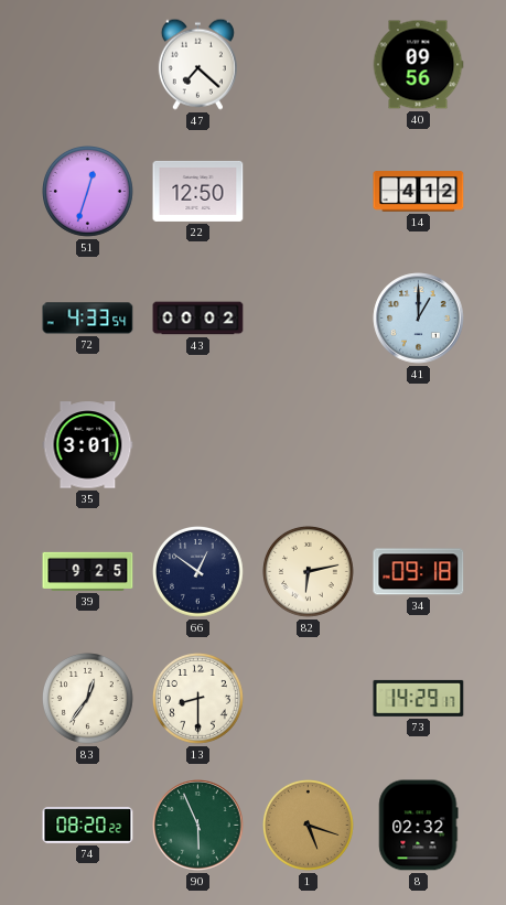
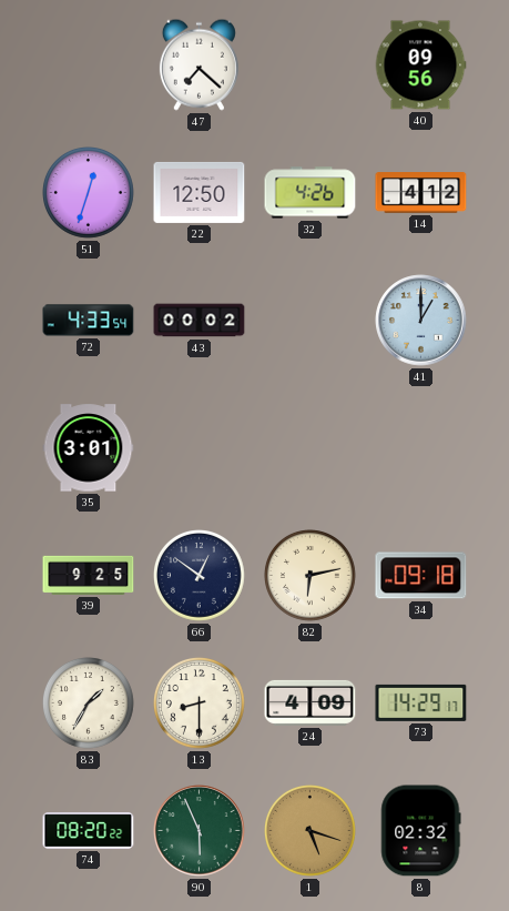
32: none -> 4:26
83: 12:36 -> 1:35
24: none -> 4:09
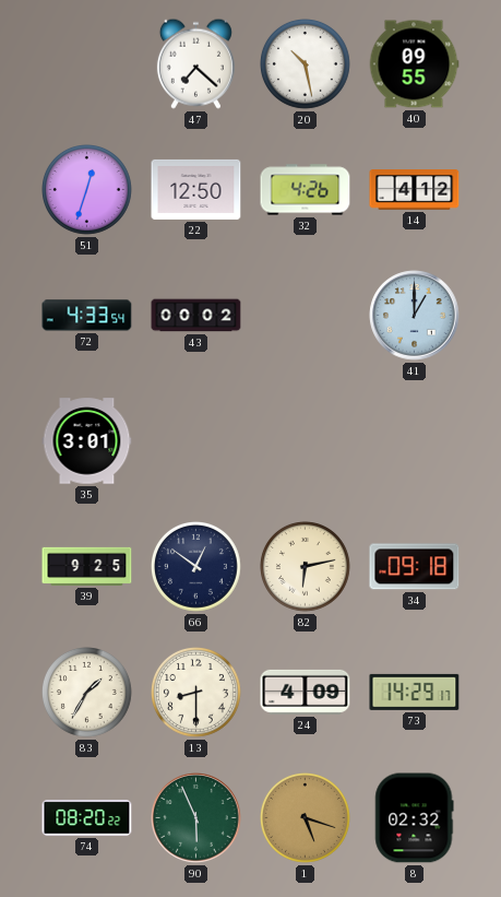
20: none -> 10:28
40: 09:56 -> 09:55
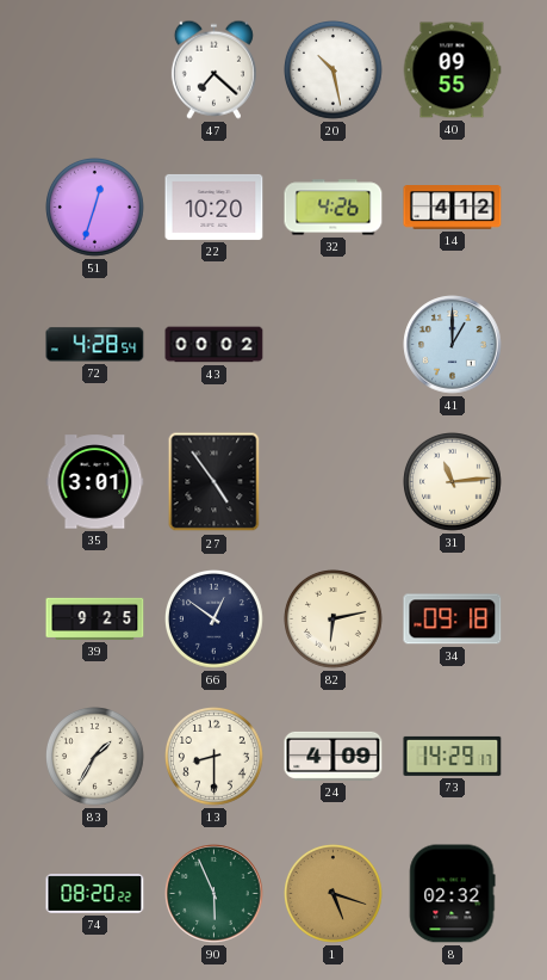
22: 12:50 -> 10:20
72: 4:33 -> 4:28
27: none -> 4:54
31: none -> 11:14
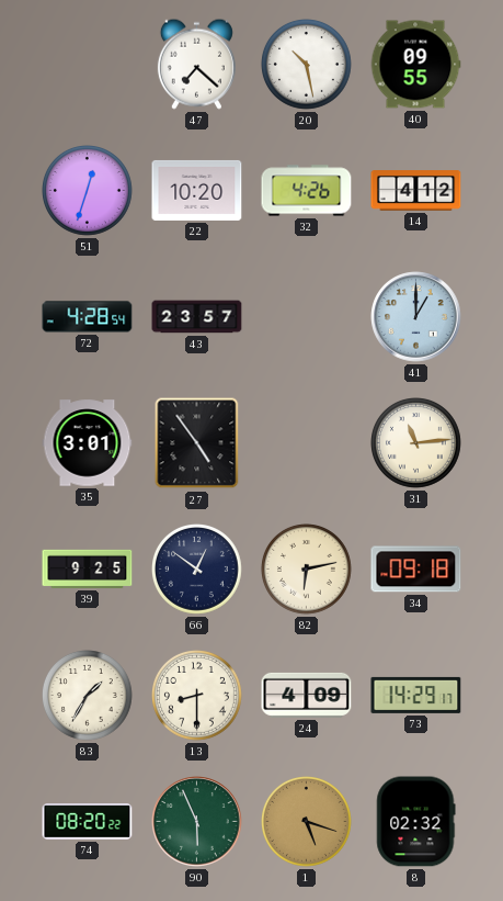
43: 00:02 -> 23:57
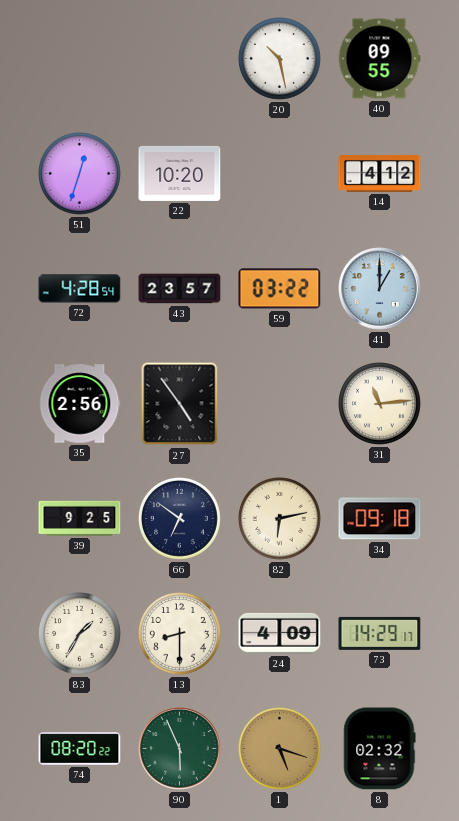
47: 7:22 -> none
32: 4:26 -> none
59: none -> 03:22
35: 3:01 -> 2:56
66: 12:51 -> 6:51
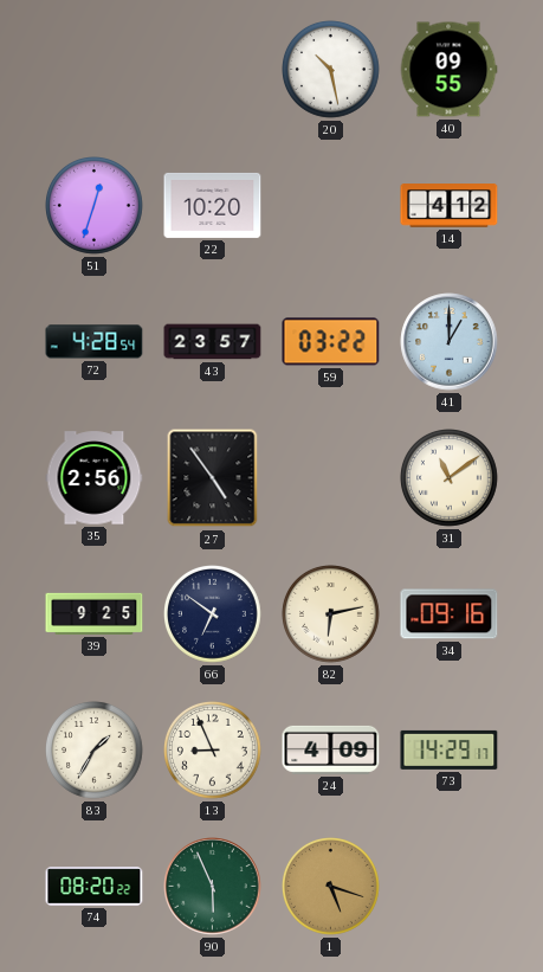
31: 11:14 -> 11:09
34: 09:18 -> 09:16
13: 8:30 -> 8:56
8: 02:32 -> none
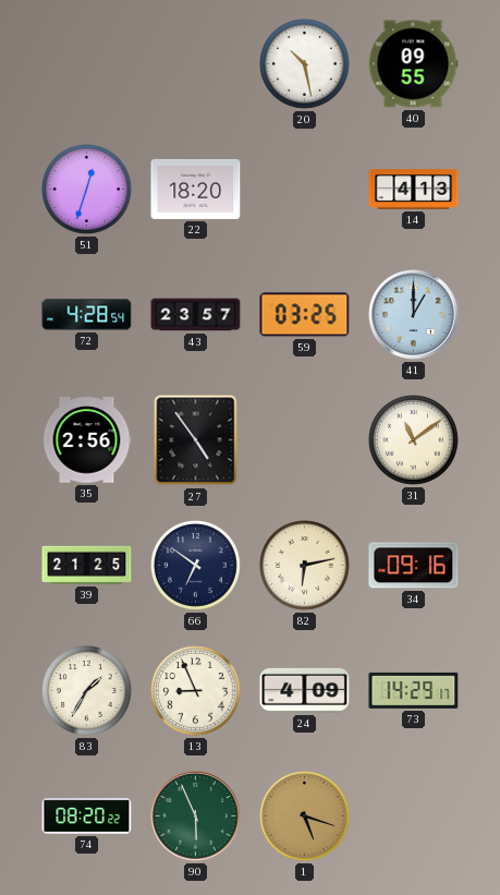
22: 10:20 -> 18:20
14: 4:12 -> 4:13
59: 03:22 -> 03:25
39: 9:25 -> 21:25
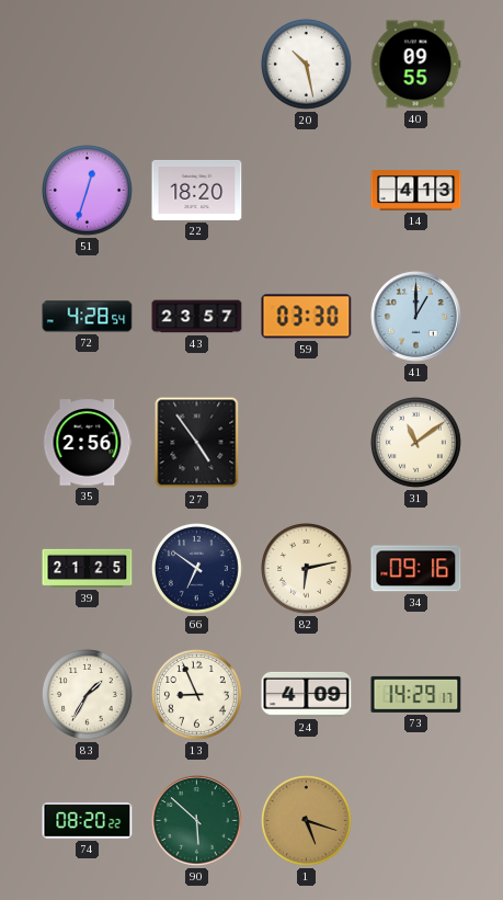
59: 03:25 -> 03:30
90: 5:56 -> 5:52
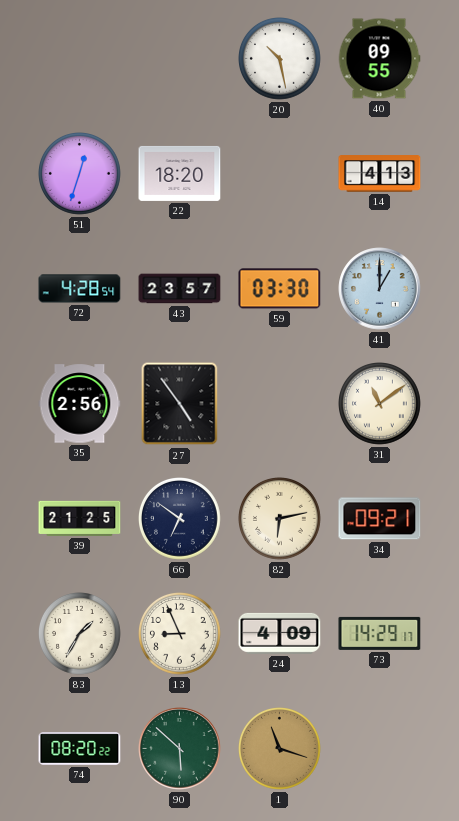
34: 09:16 -> 09:21
1: 5:18 -> 11:18
